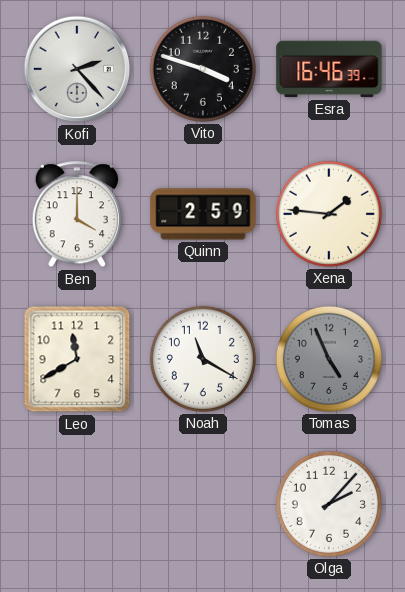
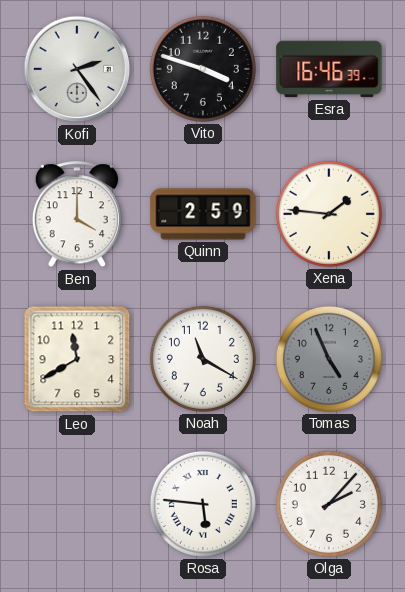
Kofi: 2:23 -> 2:24
Rosa: none -> 5:46
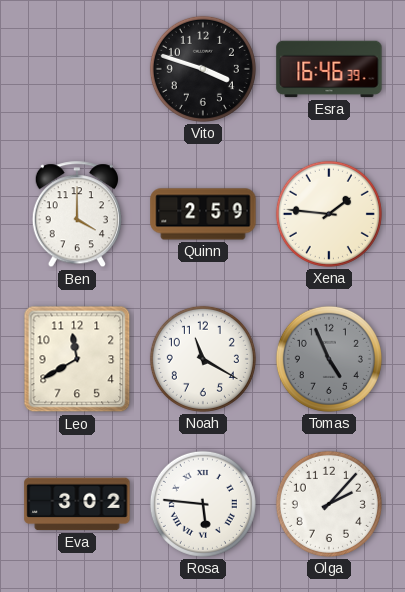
Kofi: 2:24 -> none
Eva: none -> 3:02
